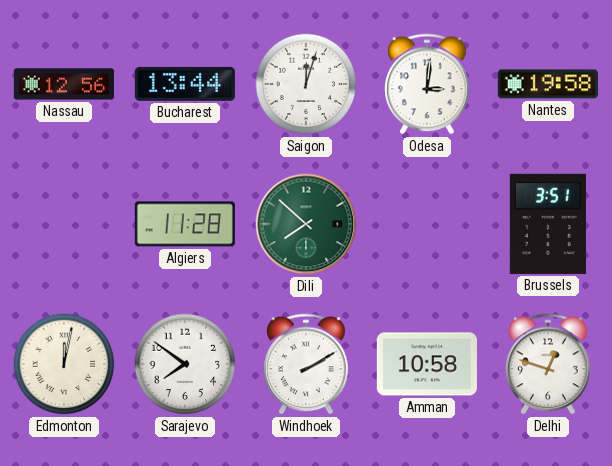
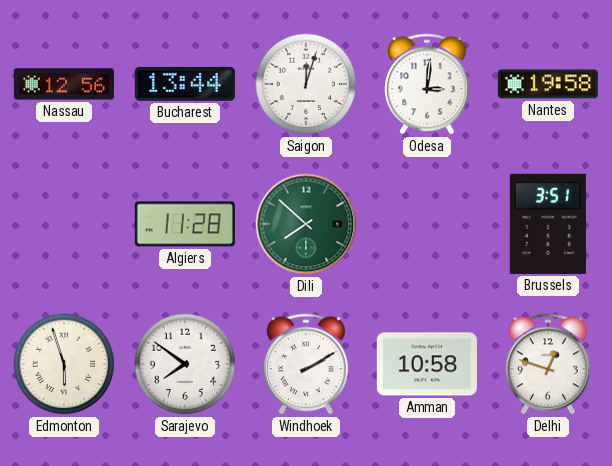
Edmonton: 12:02 -> 5:57
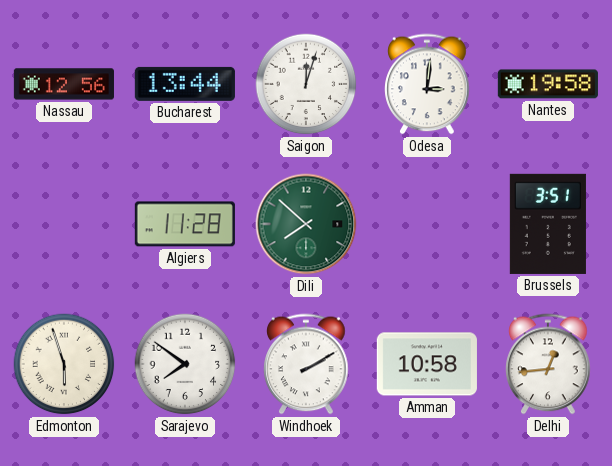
Delhi: 12:48 -> 12:44
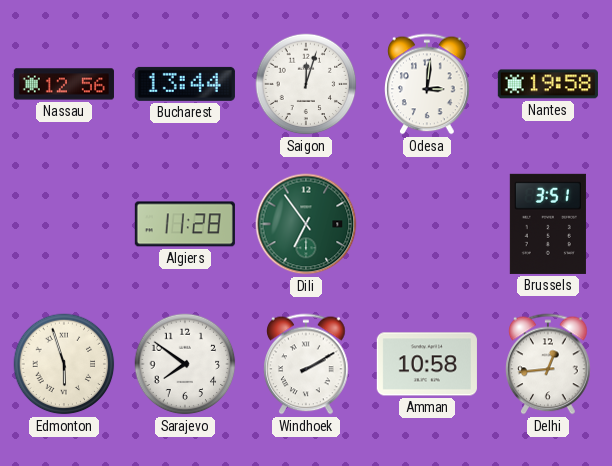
Dili: 7:52 -> 6:54
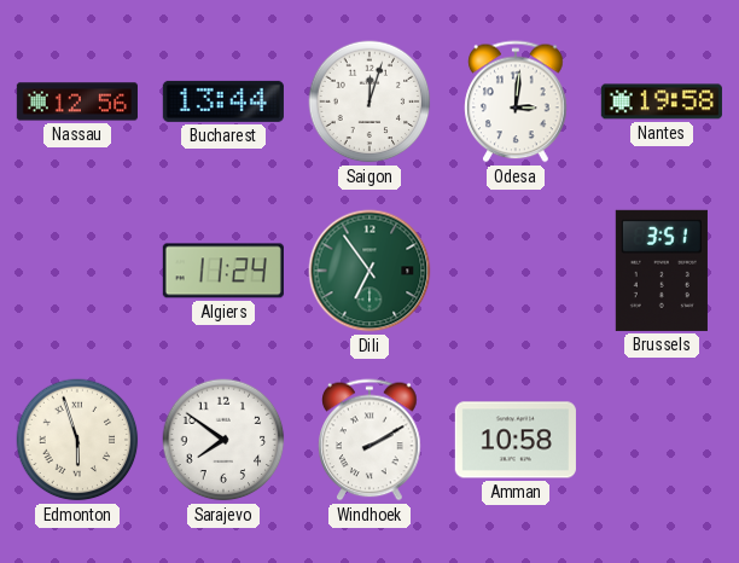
Algiers: 11:28 -> 11:24
Delhi: 12:44 -> none
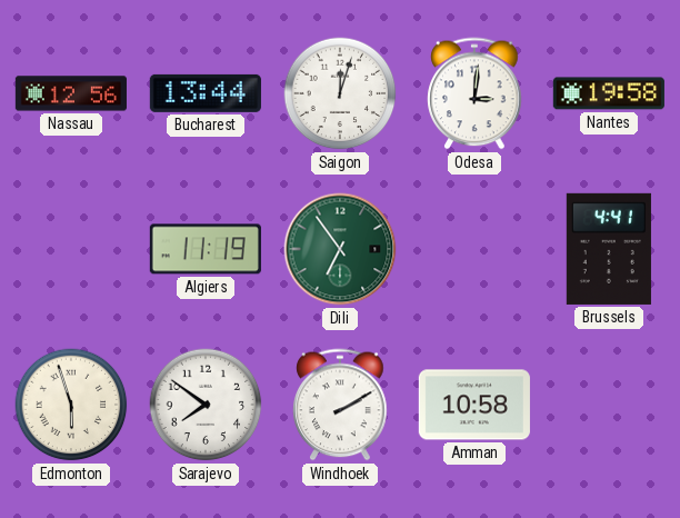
Algiers: 11:24 -> 11:19
Brussels: 3:51 -> 4:41
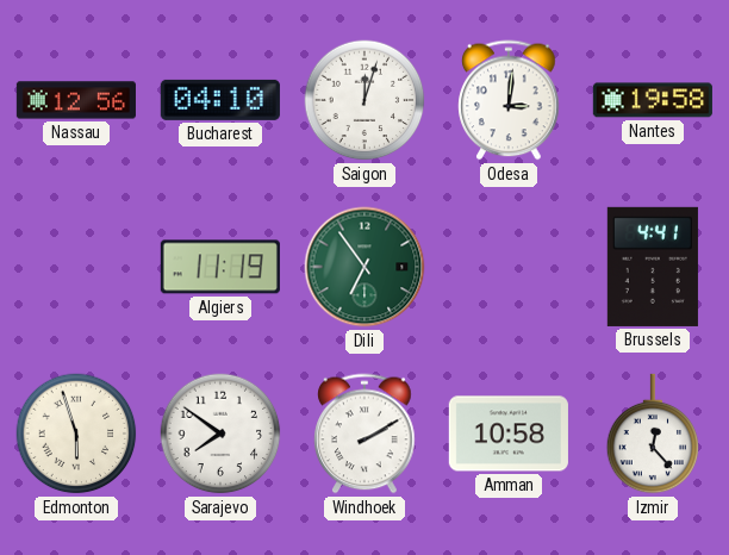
Bucharest: 13:44 -> 04:10
Izmir: none -> 12:23
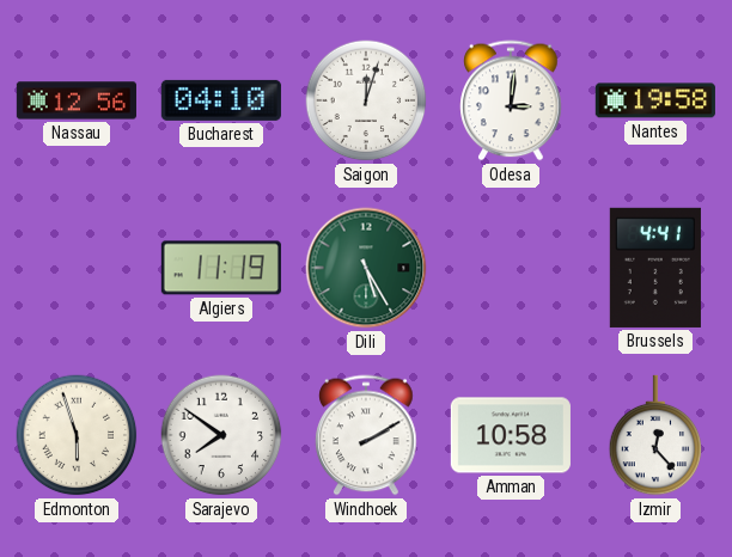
Dili: 6:54 -> 5:25
